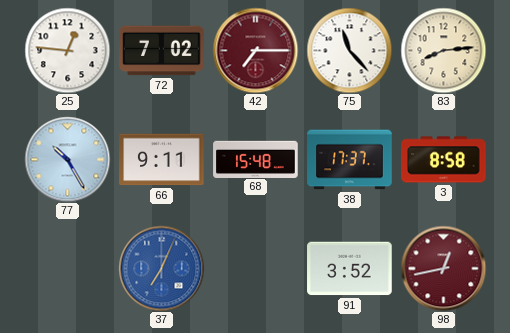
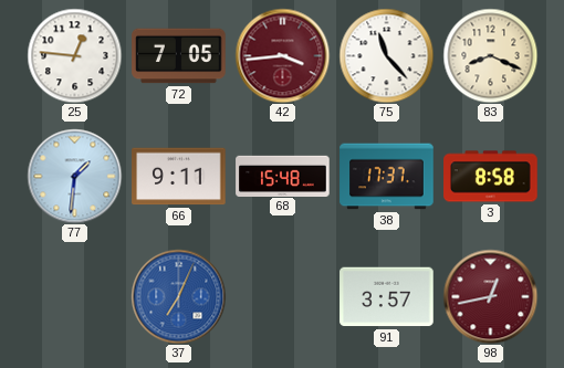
72: 7:02 -> 7:05
42: 7:15 -> 3:44
83: 8:14 -> 8:19
77: 10:25 -> 1:31
91: 3:52 -> 3:57
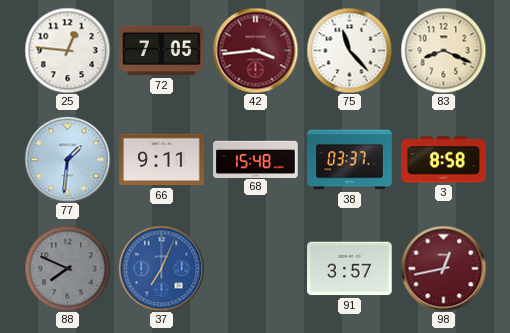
38: 17:37 -> 03:37
88: none -> 7:49
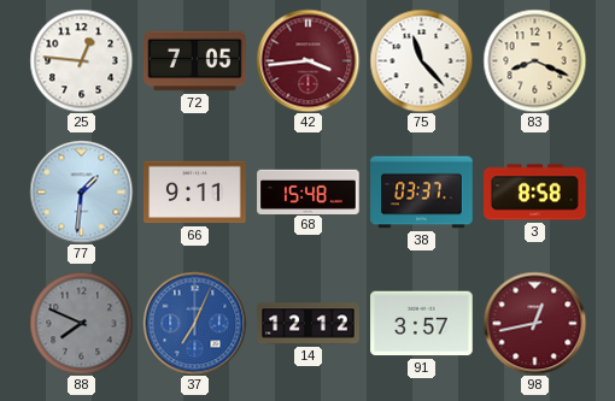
14: none -> 12:12
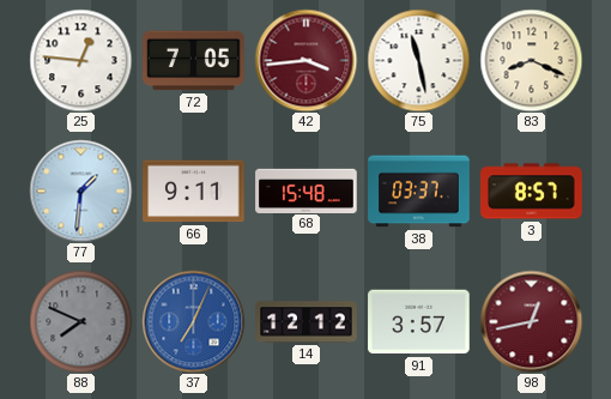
75: 11:23 -> 11:28
3: 8:58 -> 8:57
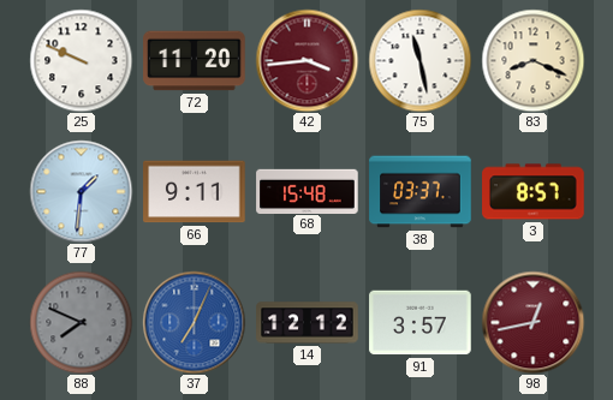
25: 12:46 -> 9:49
72: 7:05 -> 11:20
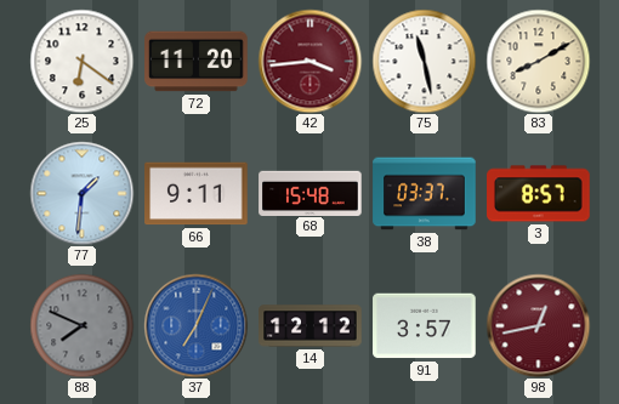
25: 9:49 -> 6:21
83: 8:19 -> 8:10
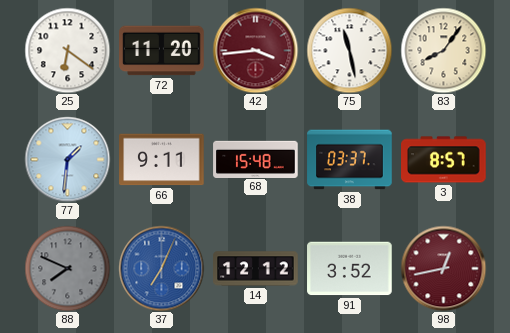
83: 8:10 -> 8:06
91: 3:57 -> 3:52
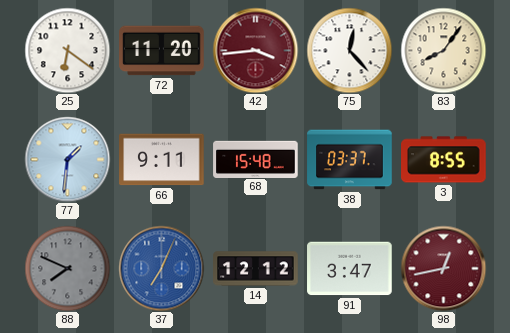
75: 11:28 -> 12:23
3: 8:57 -> 8:55
91: 3:52 -> 3:47
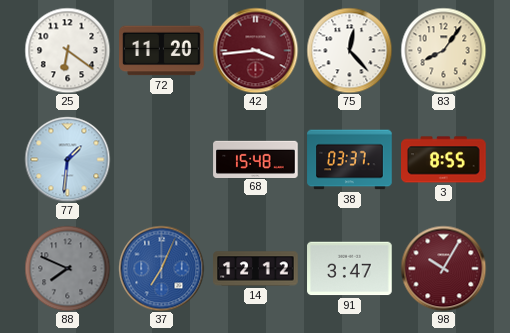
66: 9:11 -> none
98: 12:43 -> 10:05
